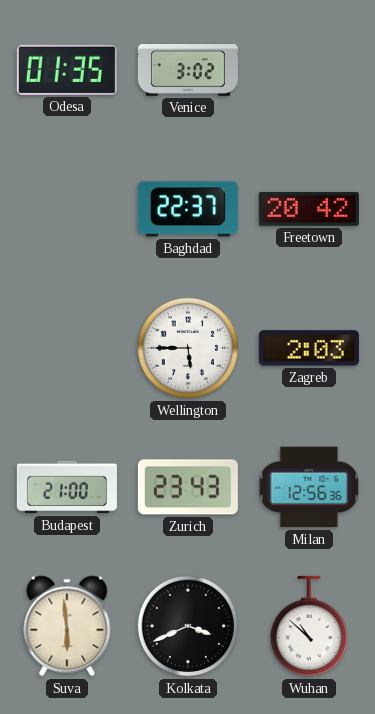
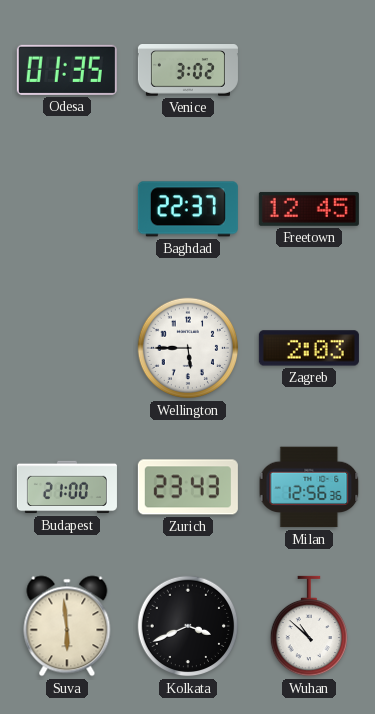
Freetown: 20:42 -> 12:45
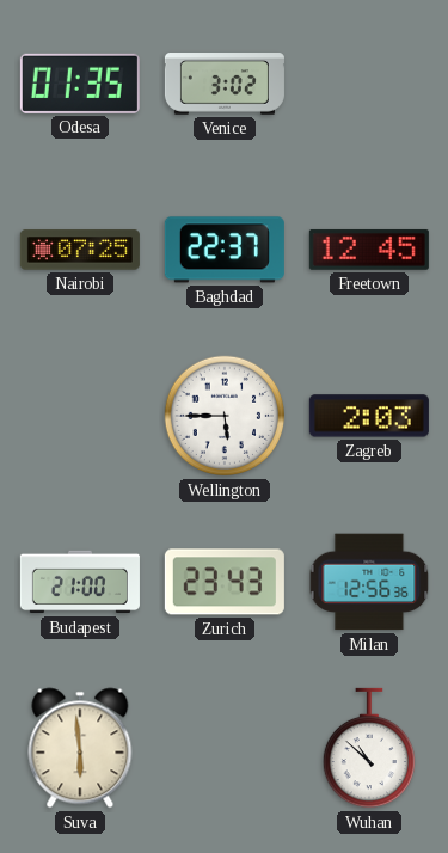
Nairobi: none -> 07:25
Kolkata: 3:41 -> none
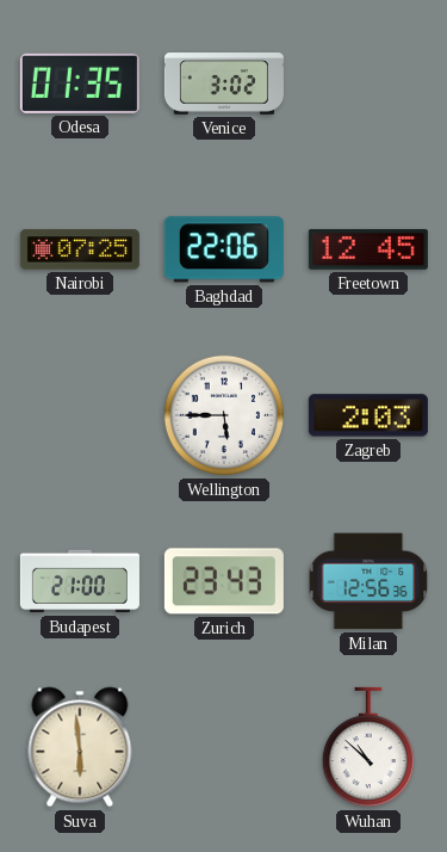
Baghdad: 22:37 -> 22:06
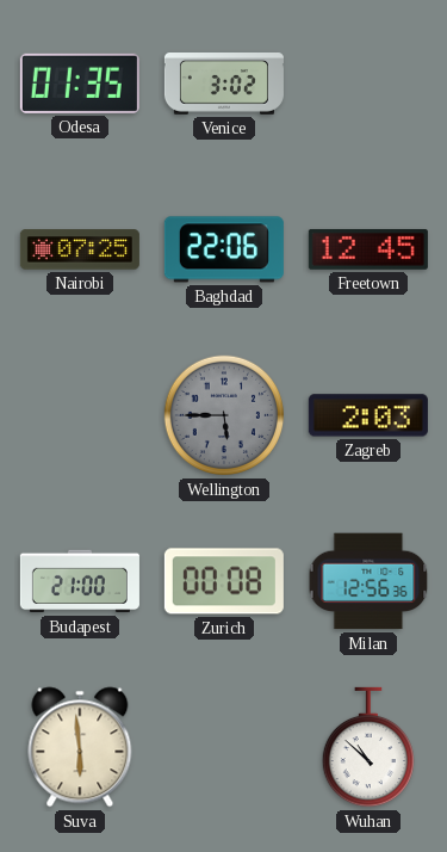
Wellington dial: white -> grey
Zurich: 23:43 -> 00:08
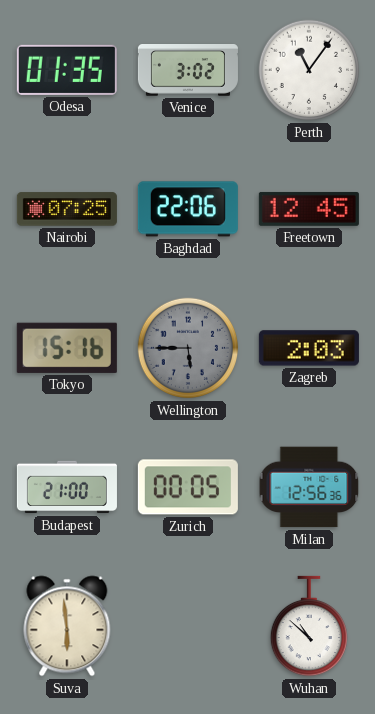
Perth: none -> 11:06
Tokyo: none -> 15:16
Zurich: 00:08 -> 00:05
